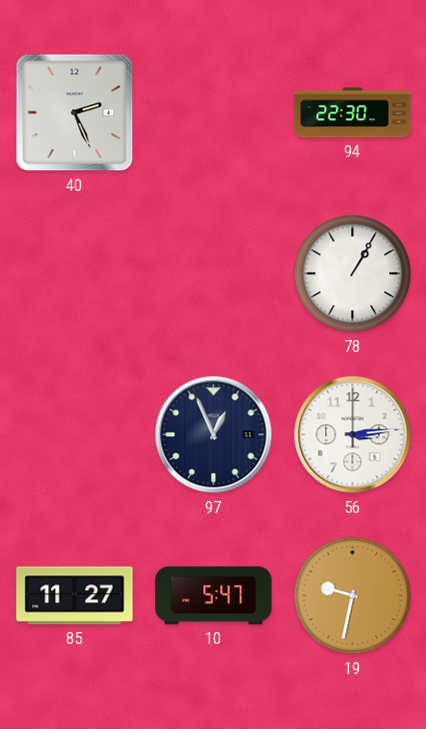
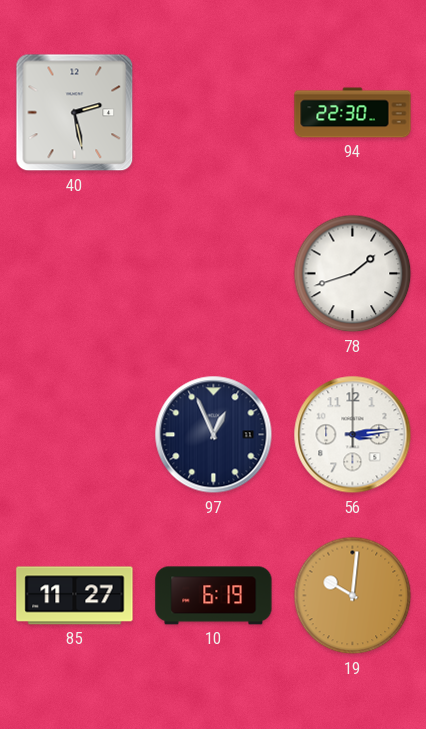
40: 2:26 -> 2:28
78: 1:05 -> 1:42
10: 5:47 -> 6:19
19: 9:32 -> 10:01
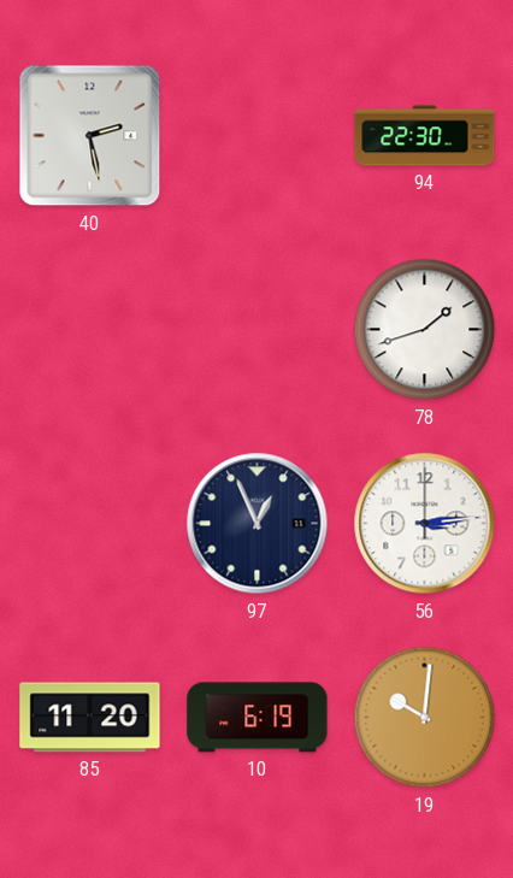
85: 11:27 -> 11:20
